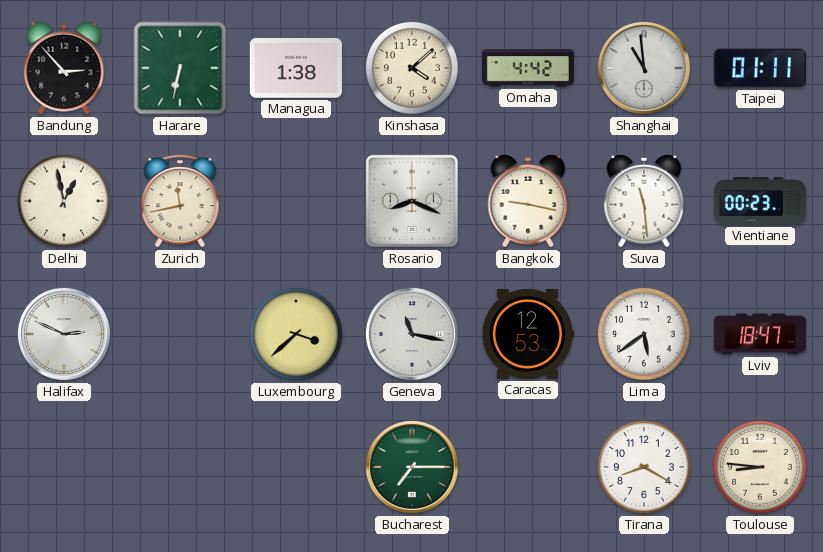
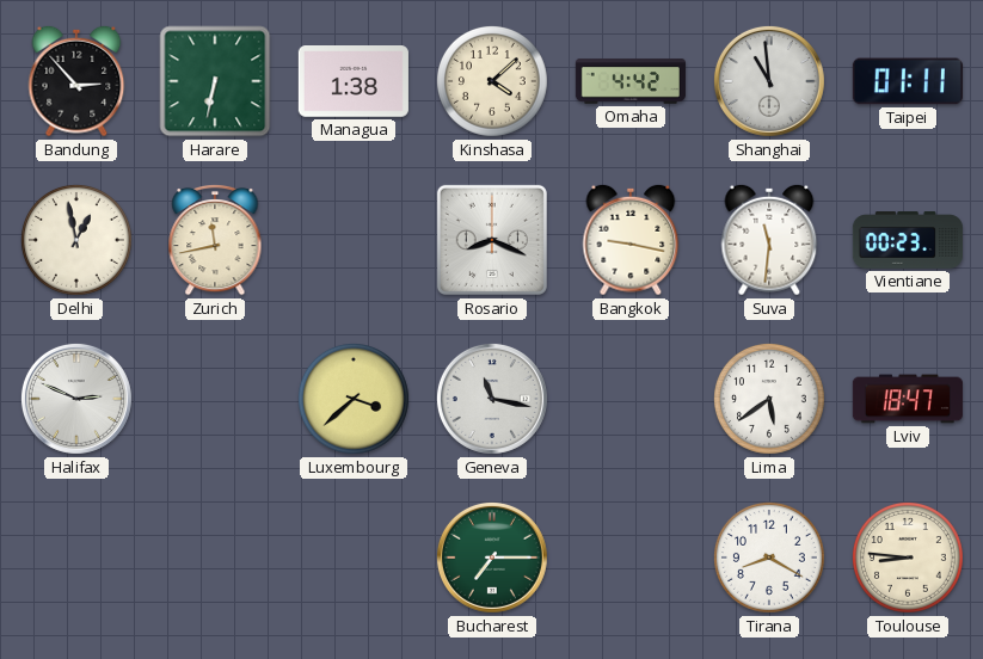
Suva: 11:29 -> 11:31
Caracas: 12:53 -> none
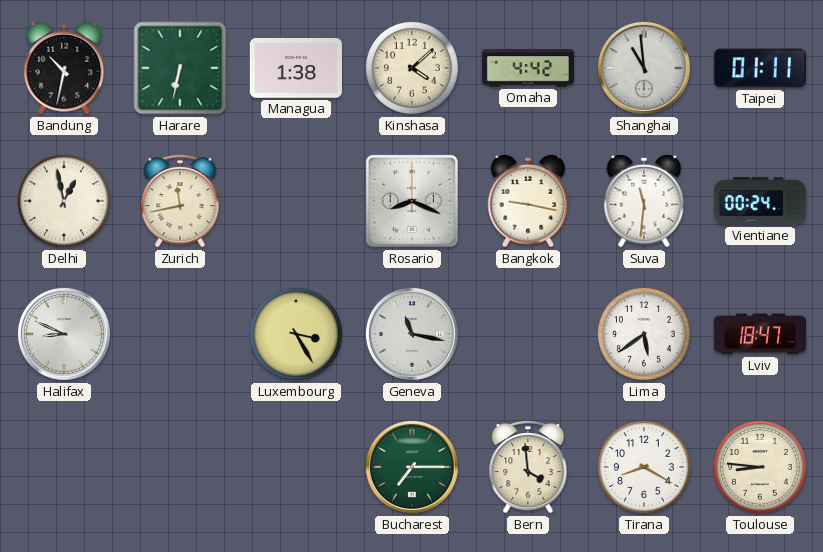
Bandung: 2:53 -> 10:32
Vientiane: 00:23 -> 00:24
Halifax: 2:49 -> 8:49
Luxembourg: 3:38 -> 3:25
Bern: none -> 3:59
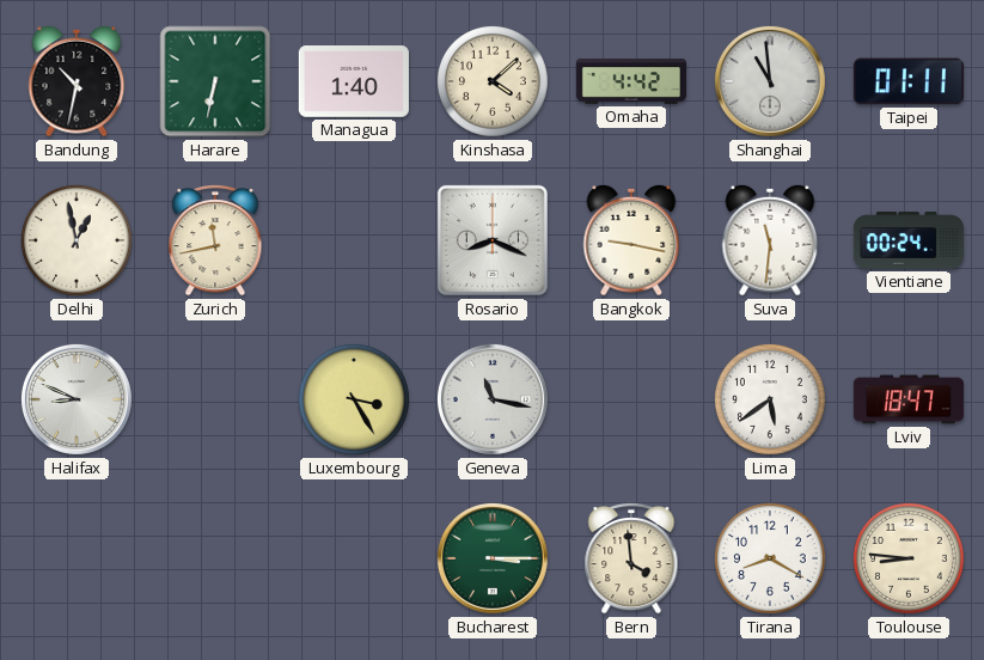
Managua: 1:38 -> 1:40
Bucharest: 7:15 -> 3:15
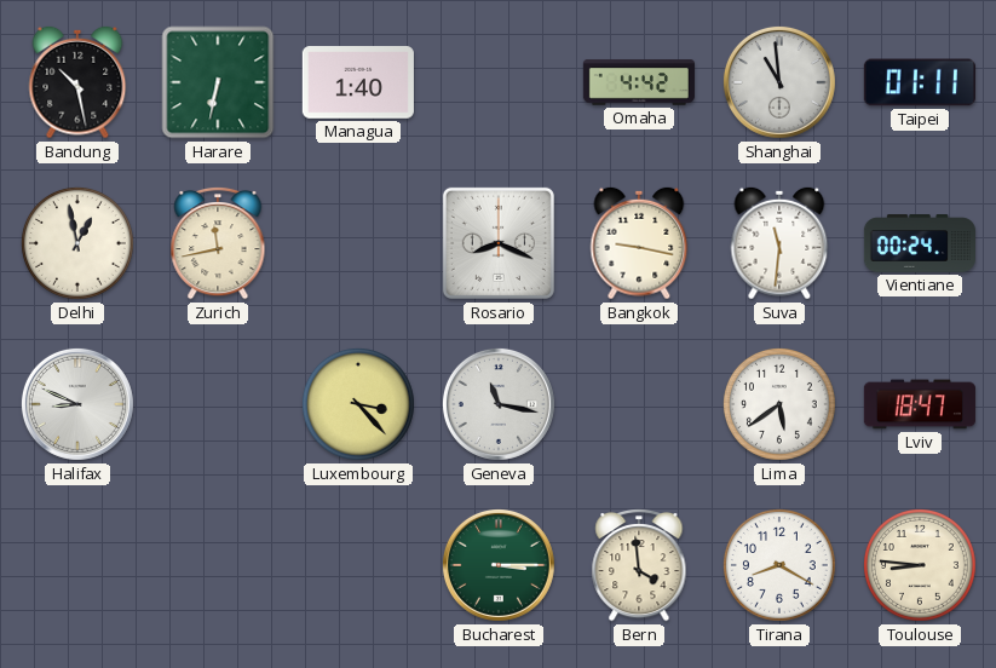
Bandung: 10:32 -> 10:28
Kinshasa: 4:08 -> none
Luxembourg: 3:25 -> 3:23
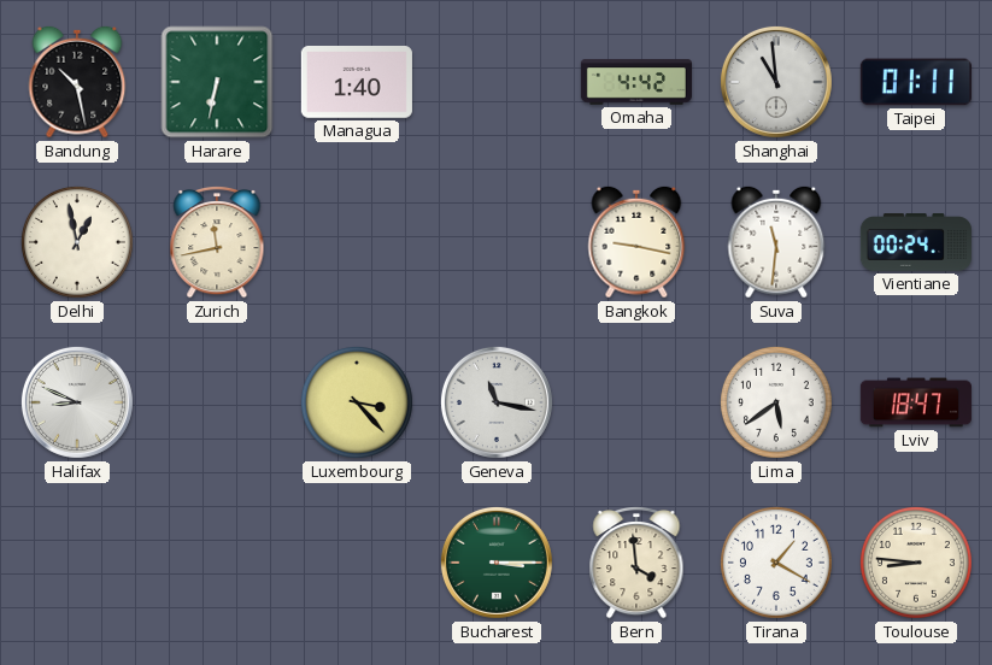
Rosario: 8:19 -> none
Tirana: 8:20 -> 1:20
